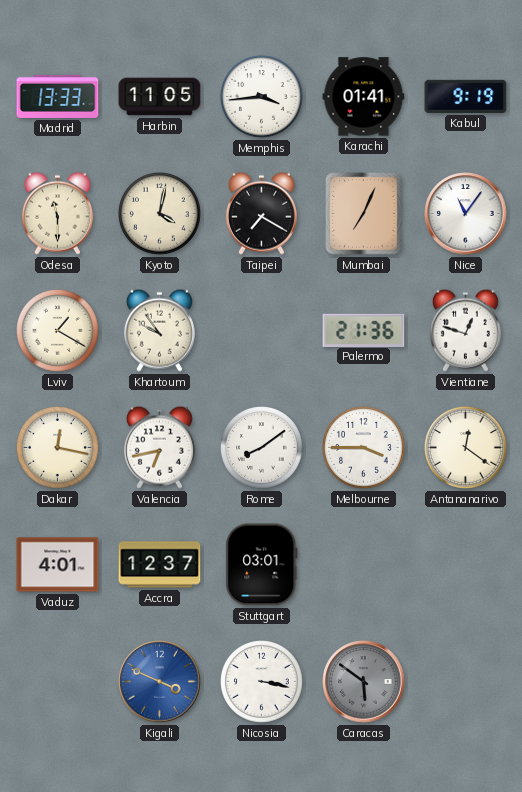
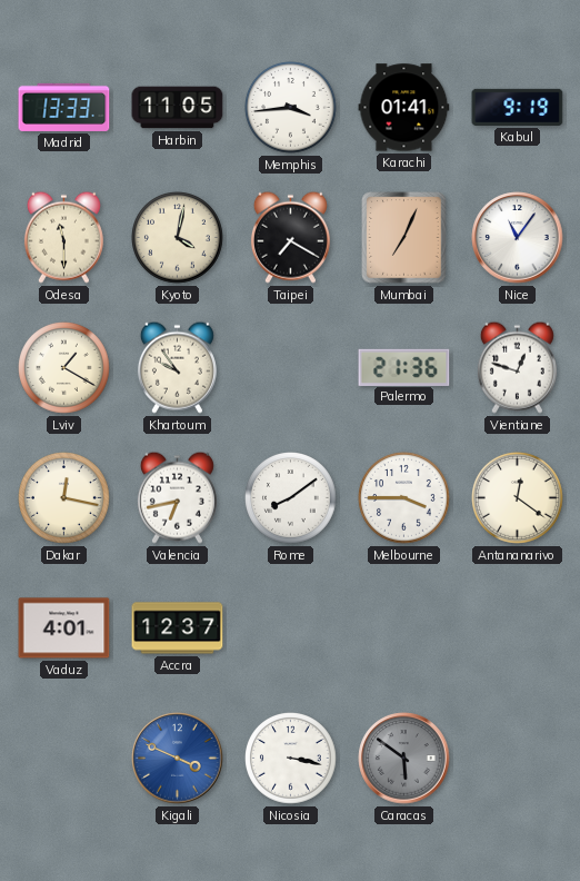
Stuttgart: 03:01 -> none
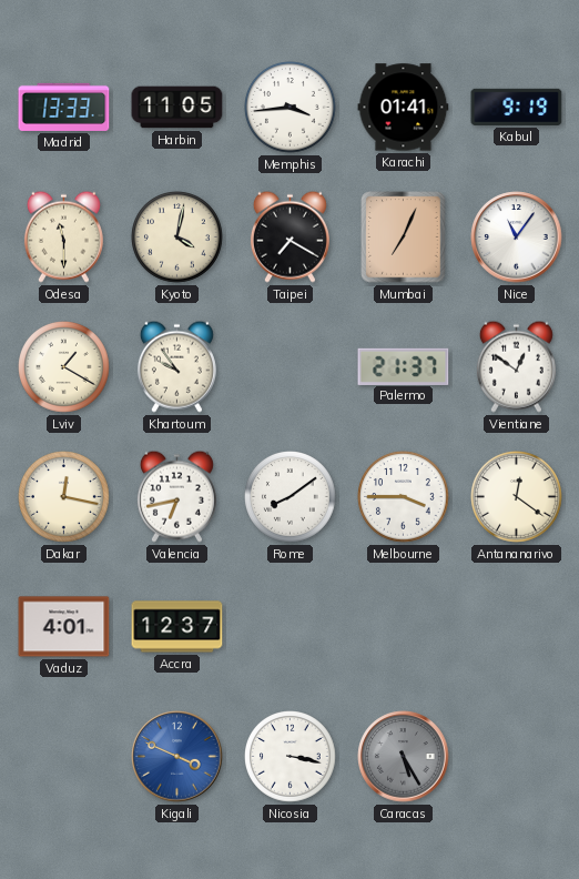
Palermo: 21:36 -> 21:37
Vientiane: 12:48 -> 12:51
Caracas: 5:51 -> 5:25
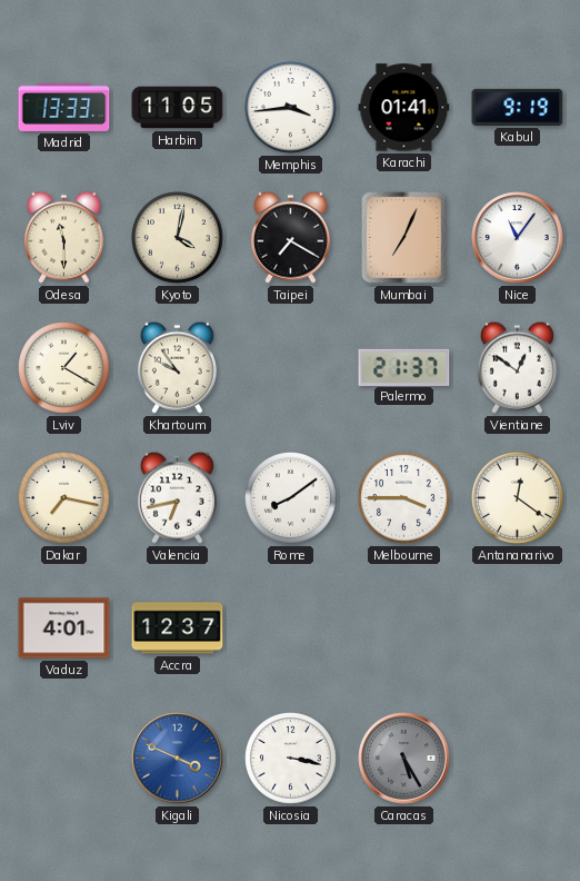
Dakar: 12:17 -> 7:17
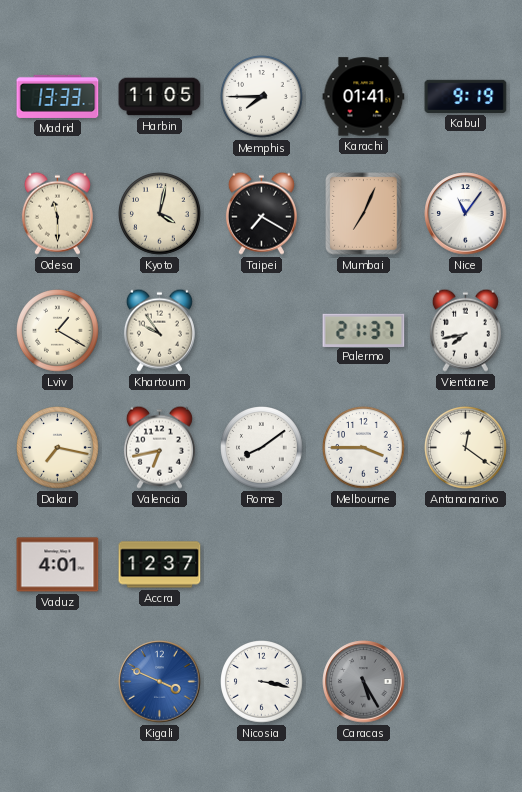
Memphis: 3:44 -> 7:45
Vientiane: 12:51 -> 7:43
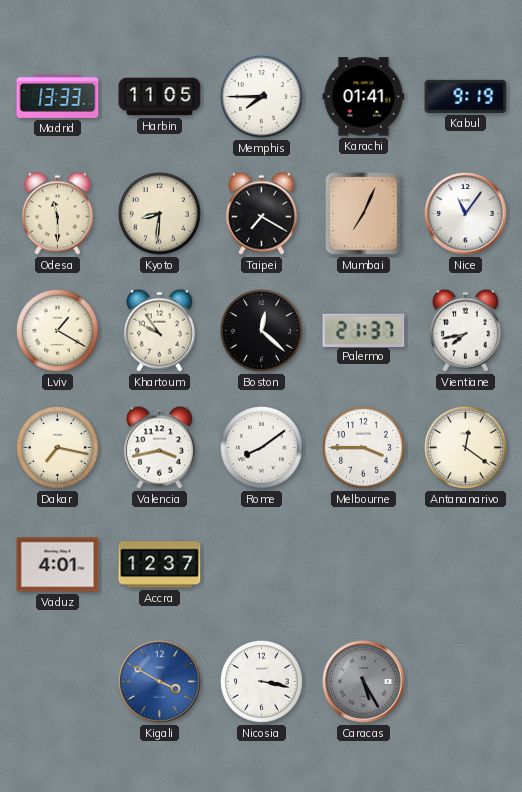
Kyoto: 4:02 -> 8:31
Boston: none -> 12:22
Valencia: 6:43 -> 3:43
Kigali: 3:49 -> 3:50
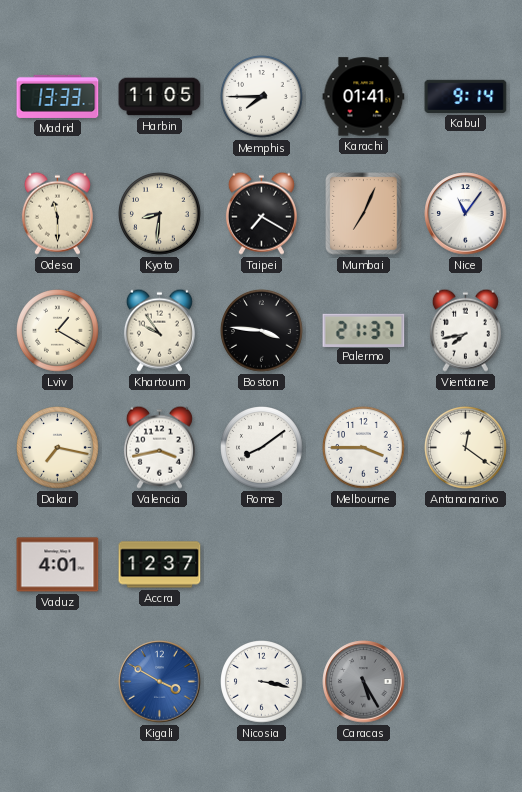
Kabul: 9:19 -> 9:14
Boston: 12:22 -> 3:46
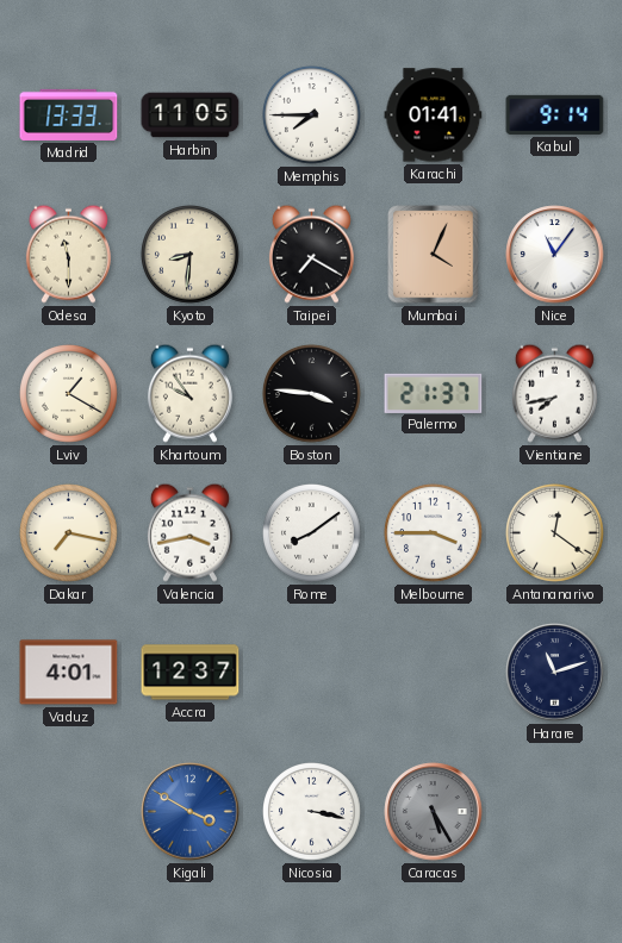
Mumbai: 7:04 -> 4:04
Harare: none -> 11:12
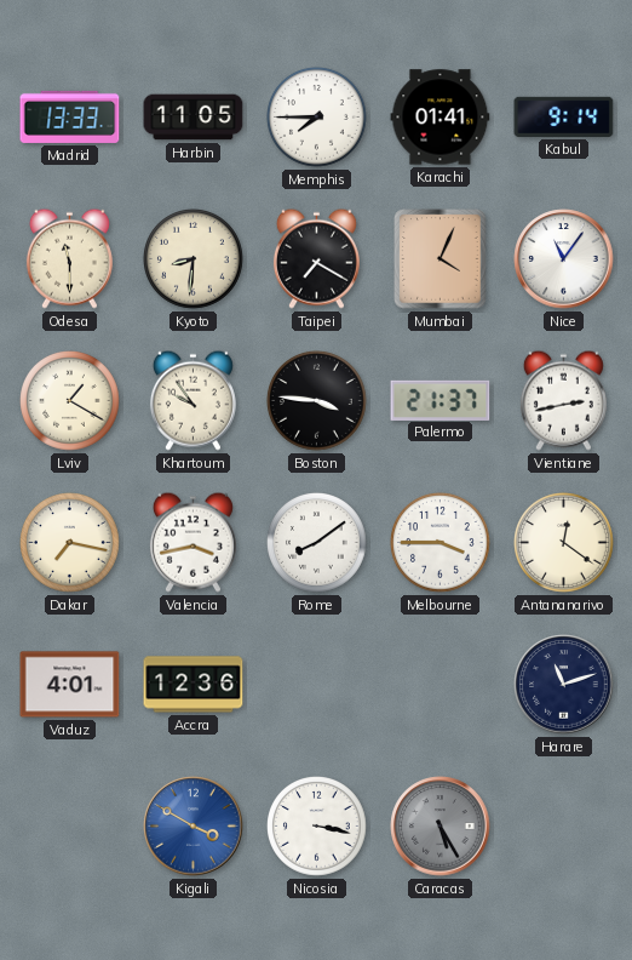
Vientiane: 7:43 -> 2:43
Accra: 12:37 -> 12:36
